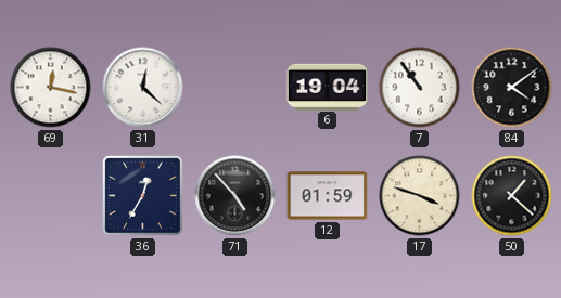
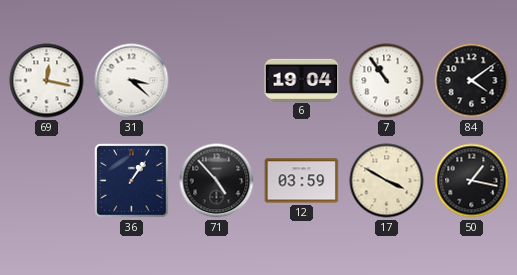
31: 12:22 -> 3:22
36: 12:35 -> 1:06
12: 01:59 -> 03:59
17: 3:48 -> 3:50
50: 1:22 -> 1:17
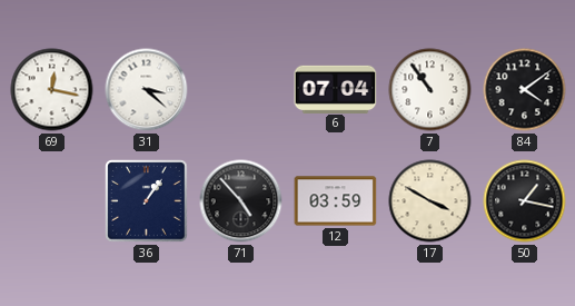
6: 19:04 -> 07:04
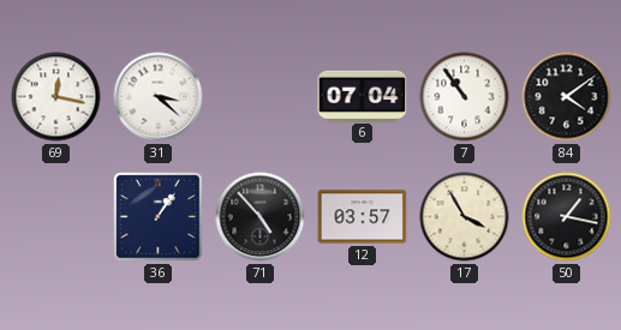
12: 03:59 -> 03:57
17: 3:50 -> 3:55
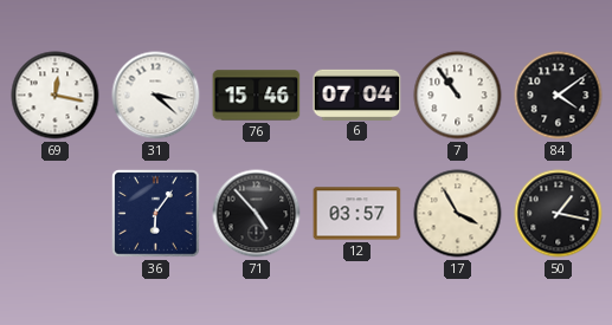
76: none -> 15:46
36: 1:06 -> 6:06
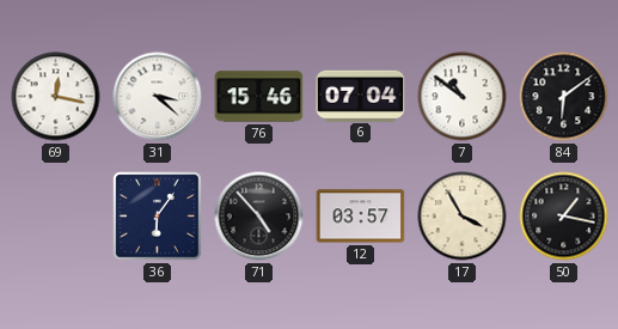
7: 10:54 -> 10:51
84: 4:09 -> 6:09
